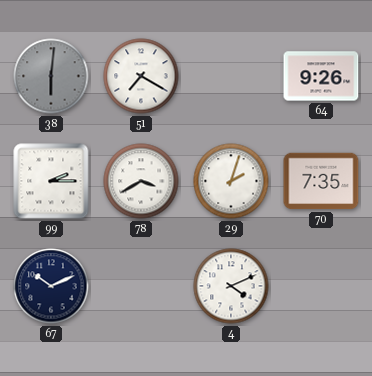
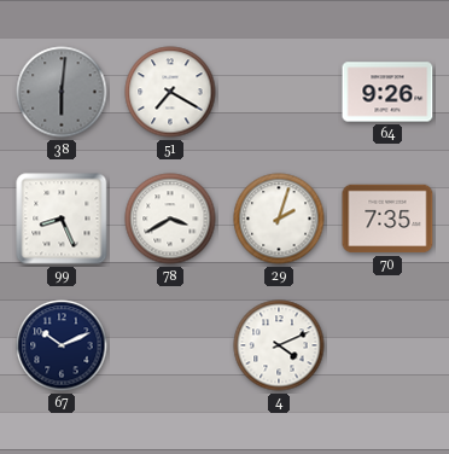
99: 2:15 -> 8:26
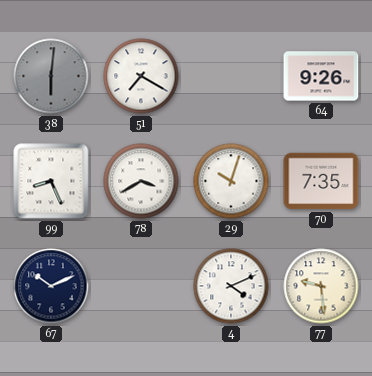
29: 2:03 -> 10:03
77: none -> 9:29
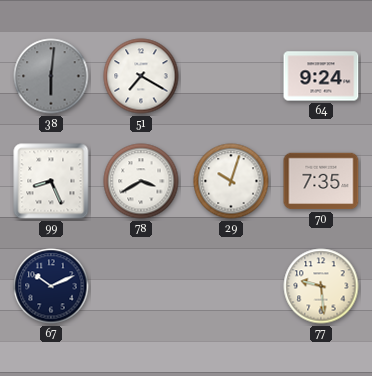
64: 9:26 -> 9:24
4: 4:11 -> none
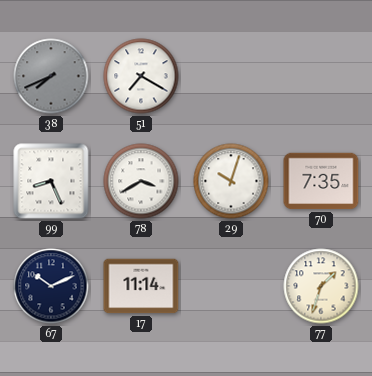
38: 6:01 -> 7:41
64: 9:24 -> none
17: none -> 11:14
77: 9:29 -> 1:33
